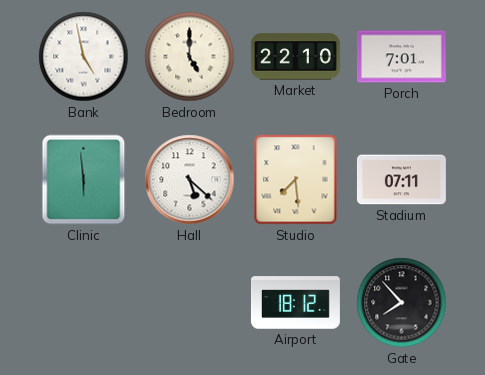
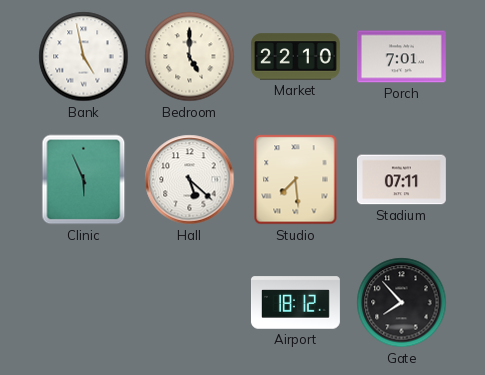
Clinic: 5:59 -> 5:56
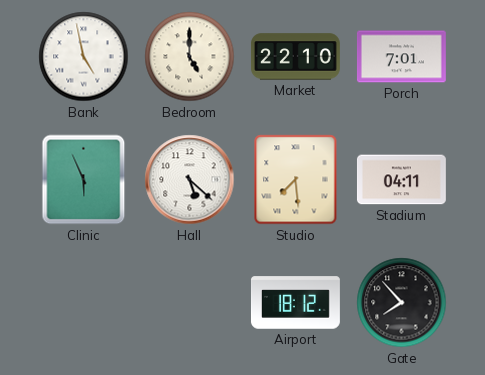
Stadium: 07:11 -> 04:11
